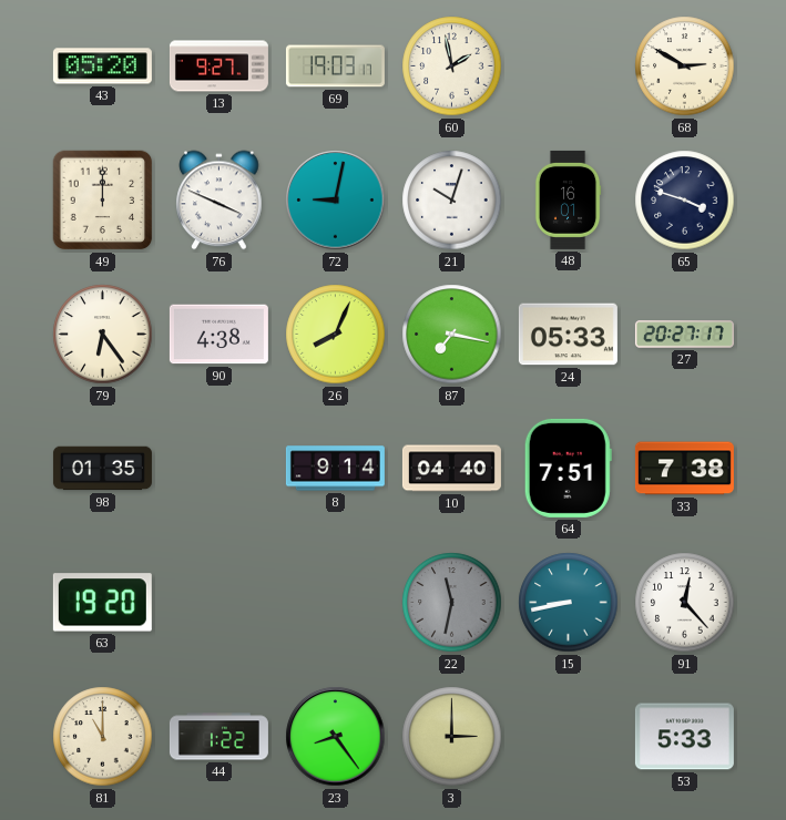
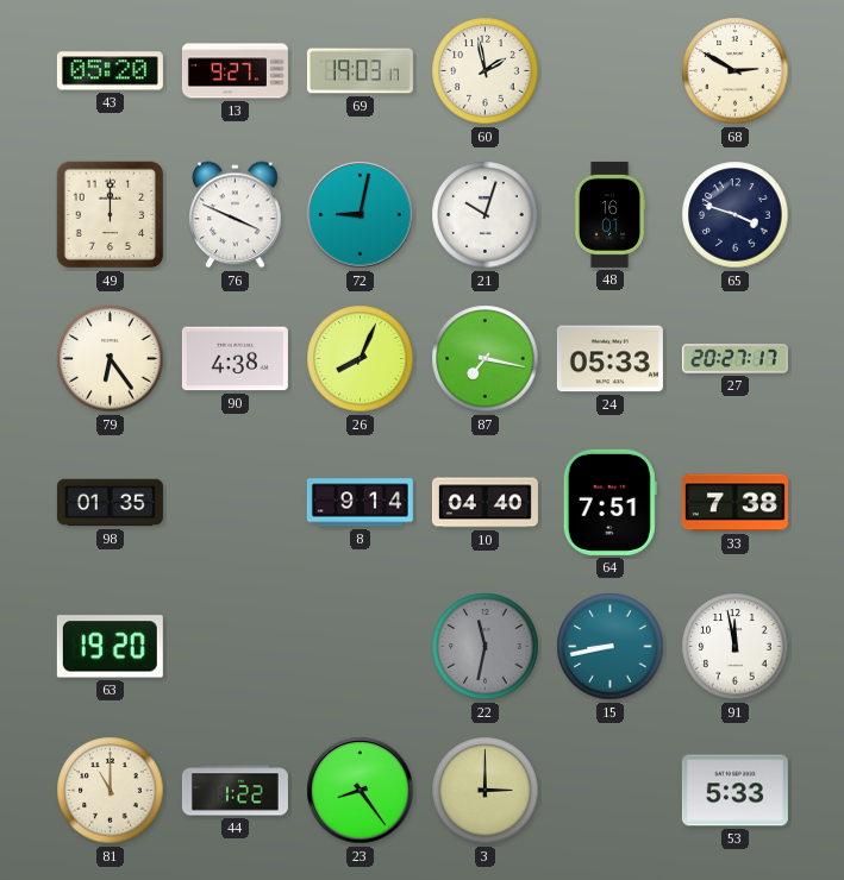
91: 12:23 -> 11:58
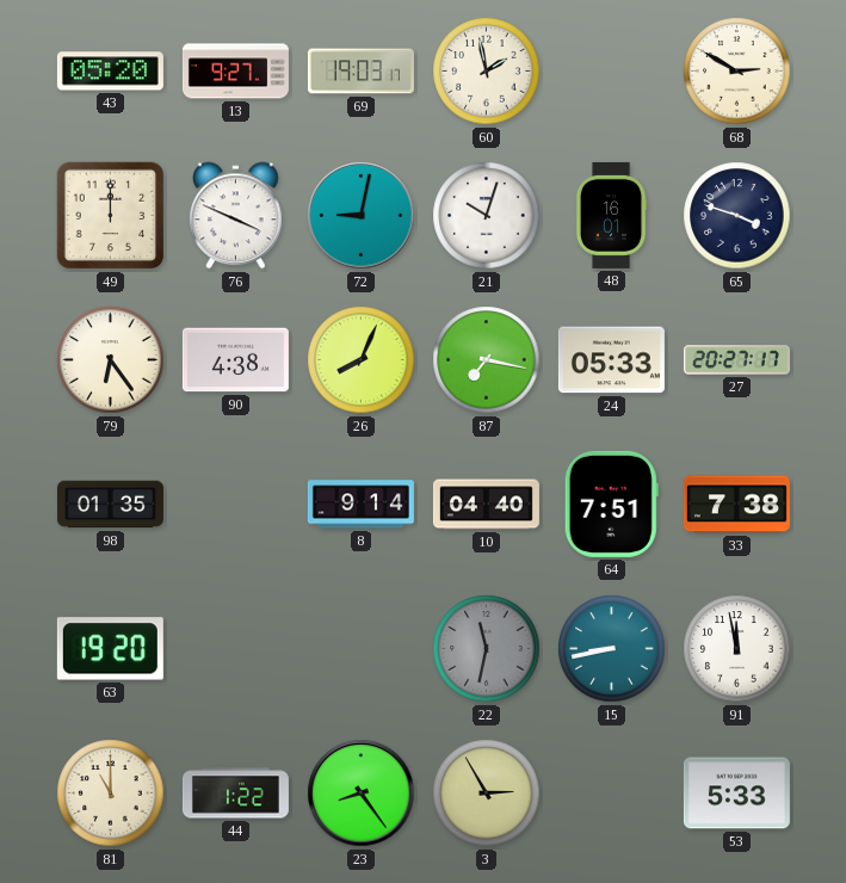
3: 3:00 -> 2:55
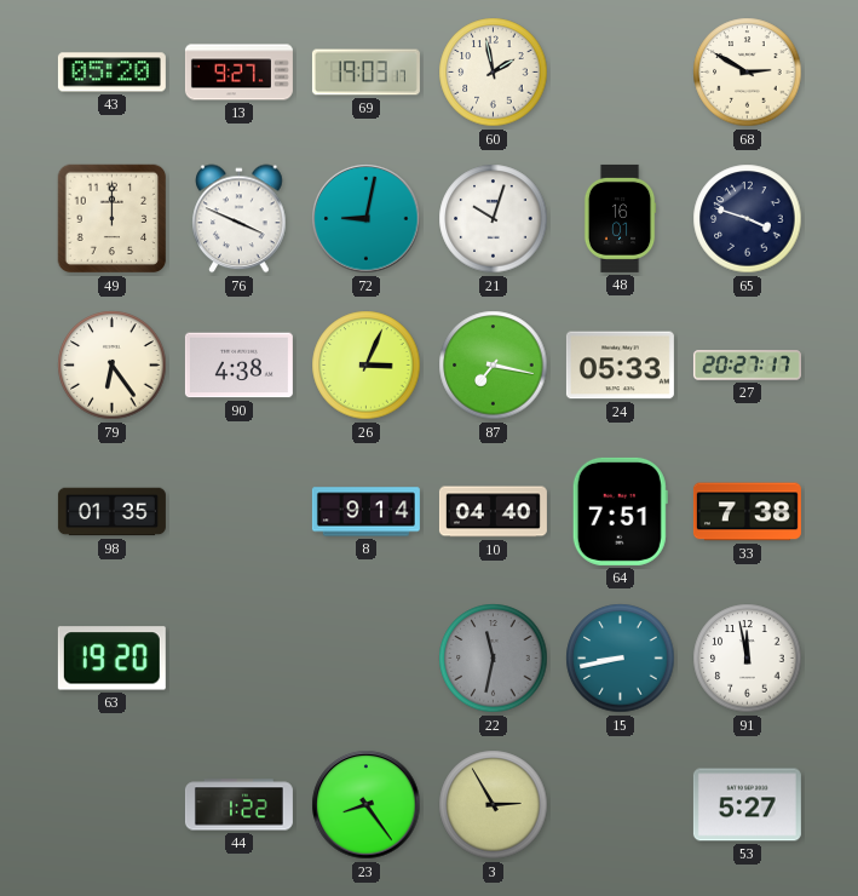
26: 8:04 -> 3:04
81: 11:00 -> none
53: 5:33 -> 5:27
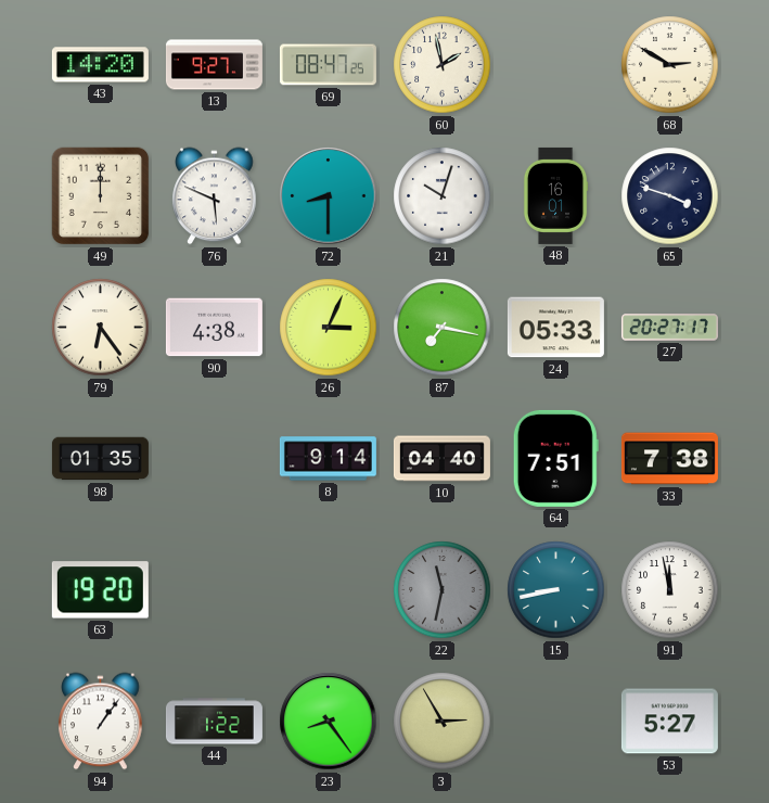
43: 05:20 -> 14:20
69: 19:03 -> 08:47
76: 3:49 -> 5:49
72: 9:02 -> 8:30
94: none -> 1:06
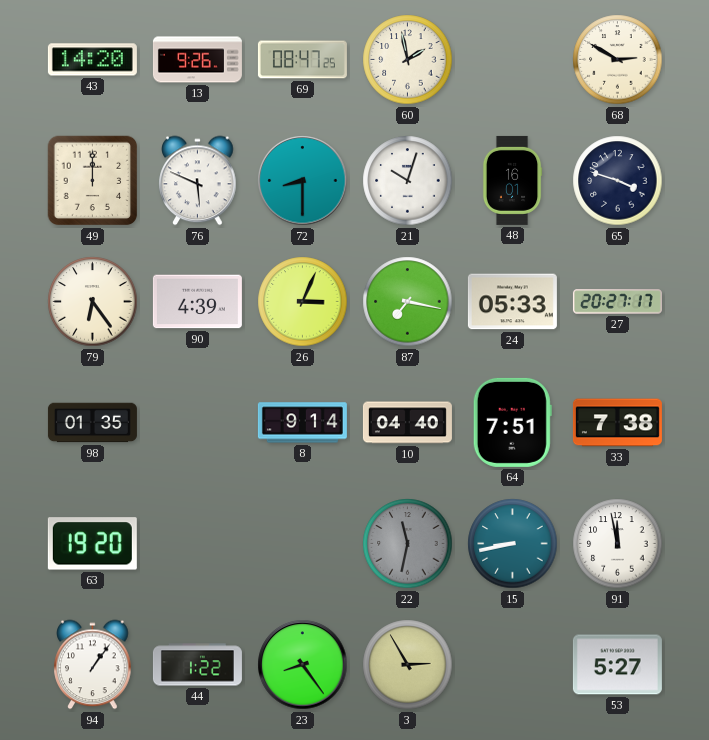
13: 9:27 -> 9:26
90: 4:38 -> 4:39
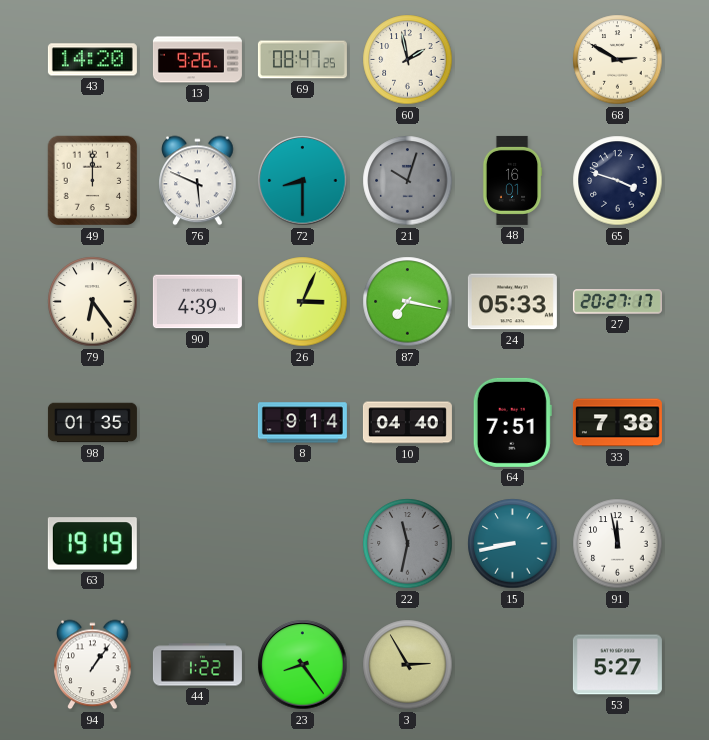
21 dial: white -> grey
63: 19:20 -> 19:19
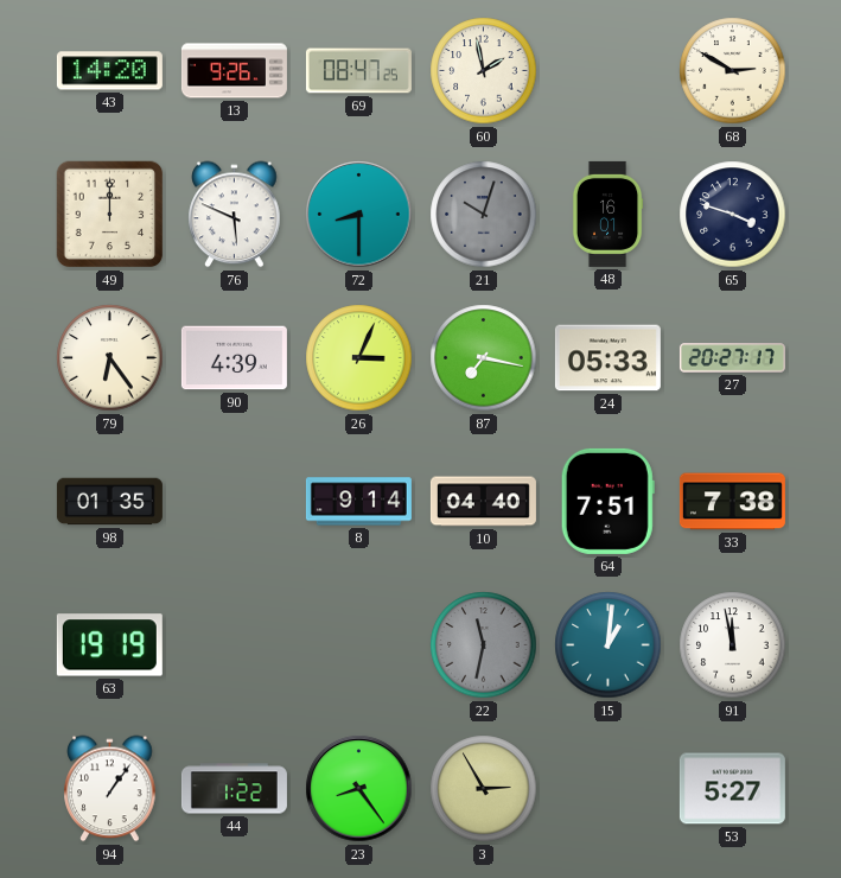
15: 8:43 -> 1:01
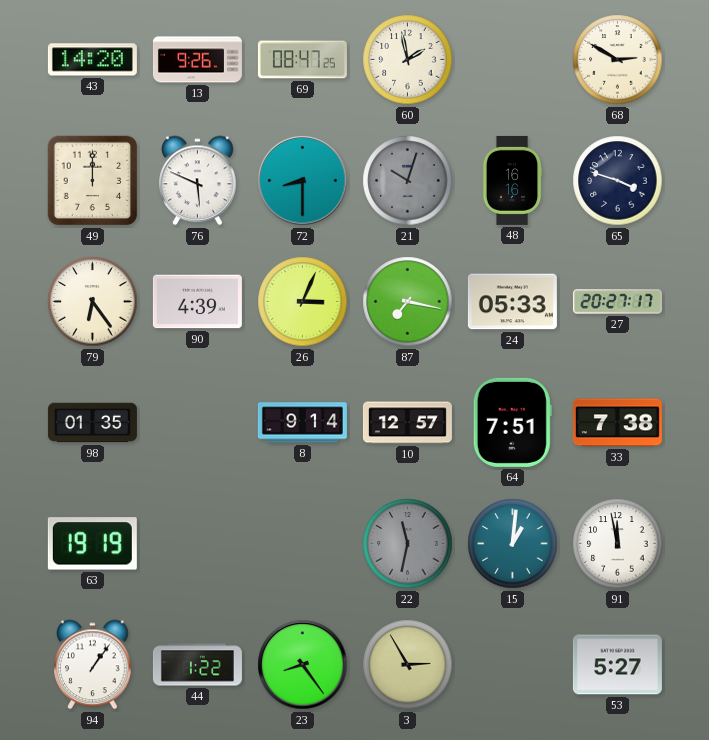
48: 16:01 -> 16:16
10: 04:40 -> 12:57
